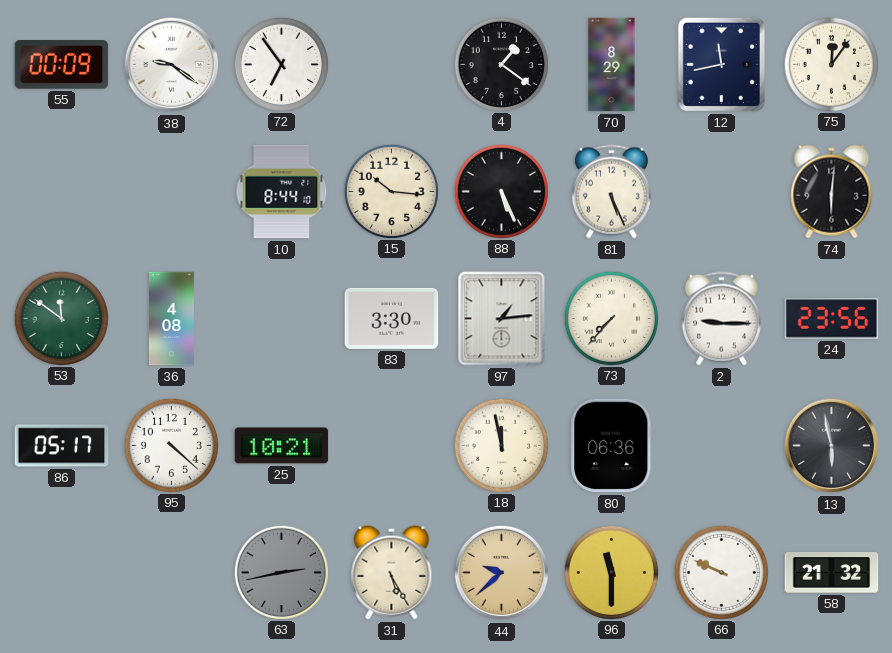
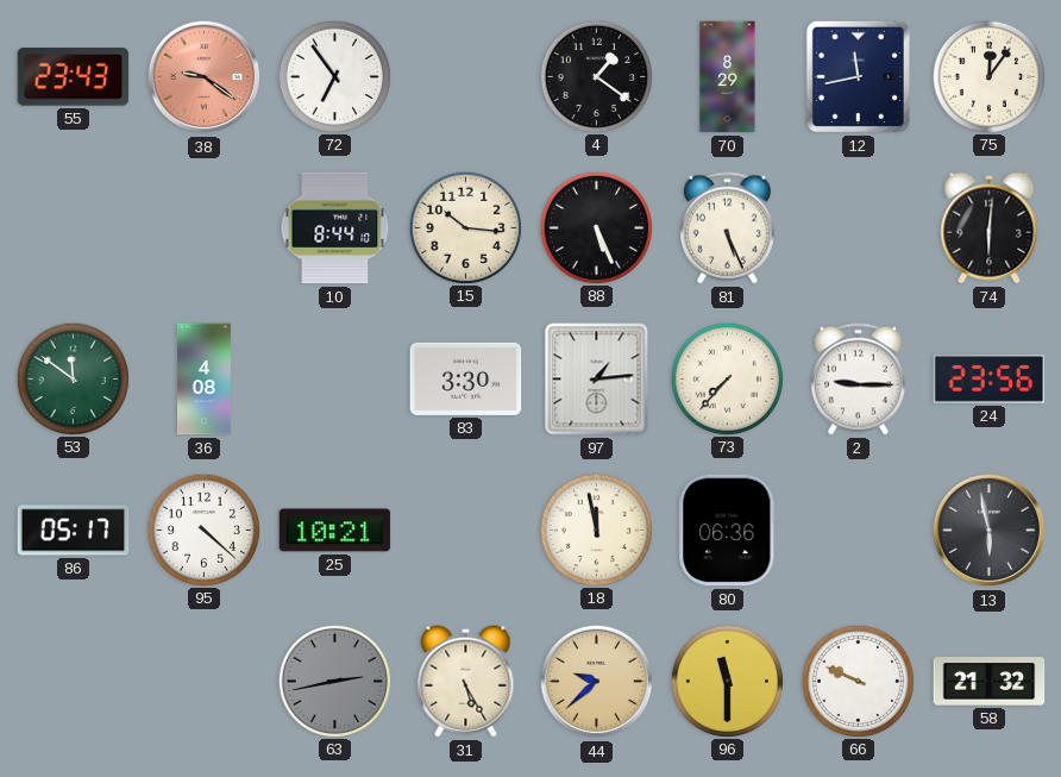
55: 00:09 -> 23:43
38 dial: white -> salmon
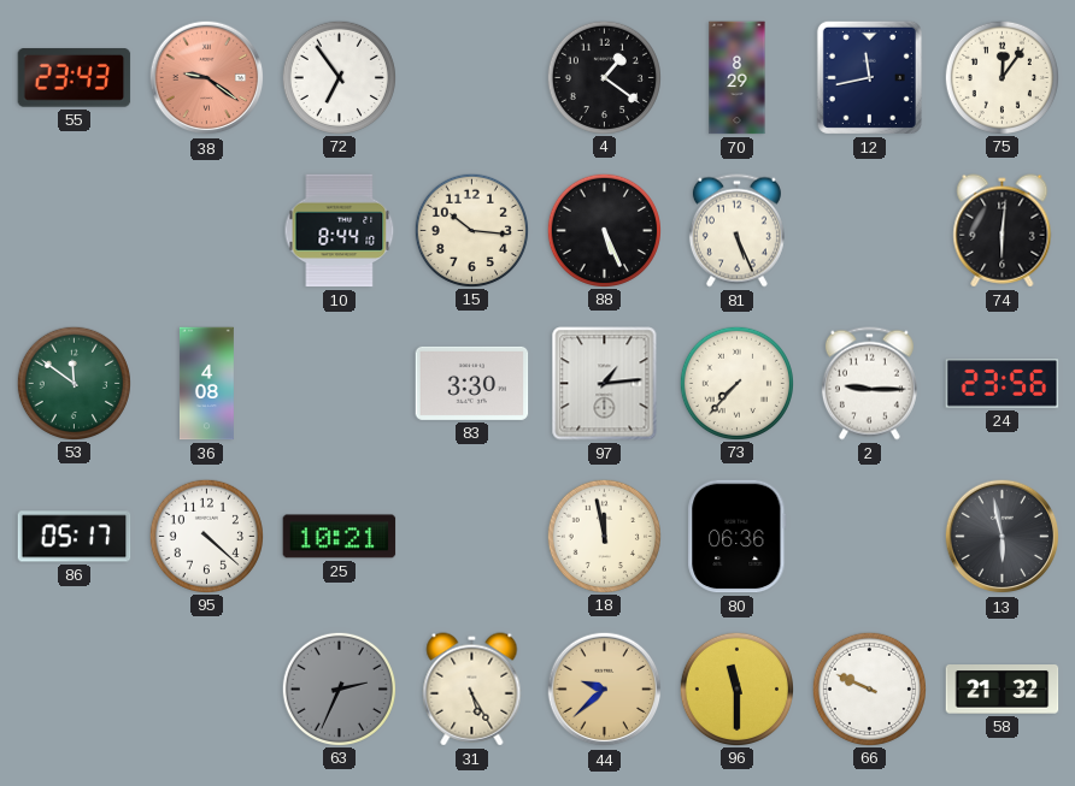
63: 2:43 -> 2:34
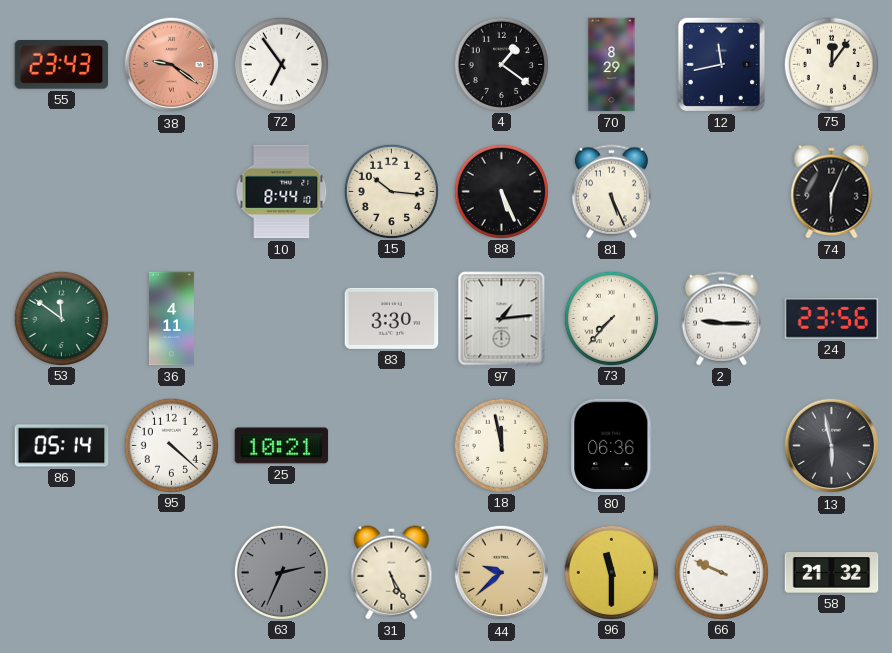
74: 6:01 -> 6:04
36: 4:08 -> 4:11
86: 05:17 -> 05:14
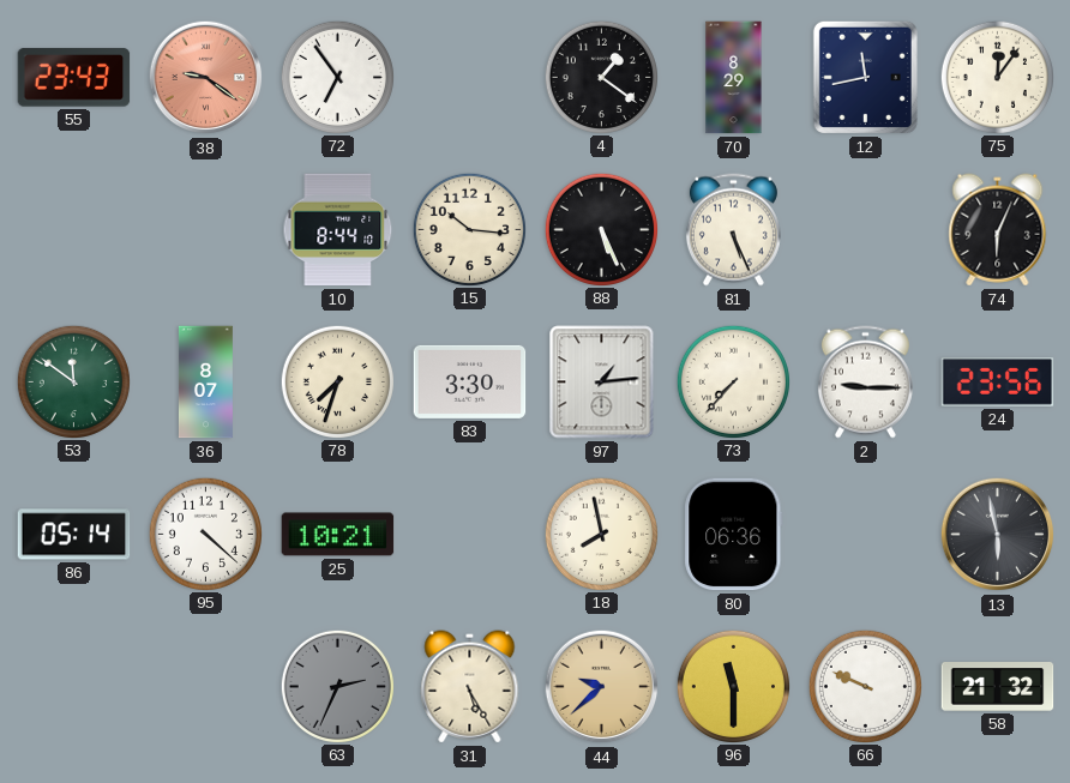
36: 4:11 -> 8:07
78: none -> 7:33
18: 11:58 -> 7:58
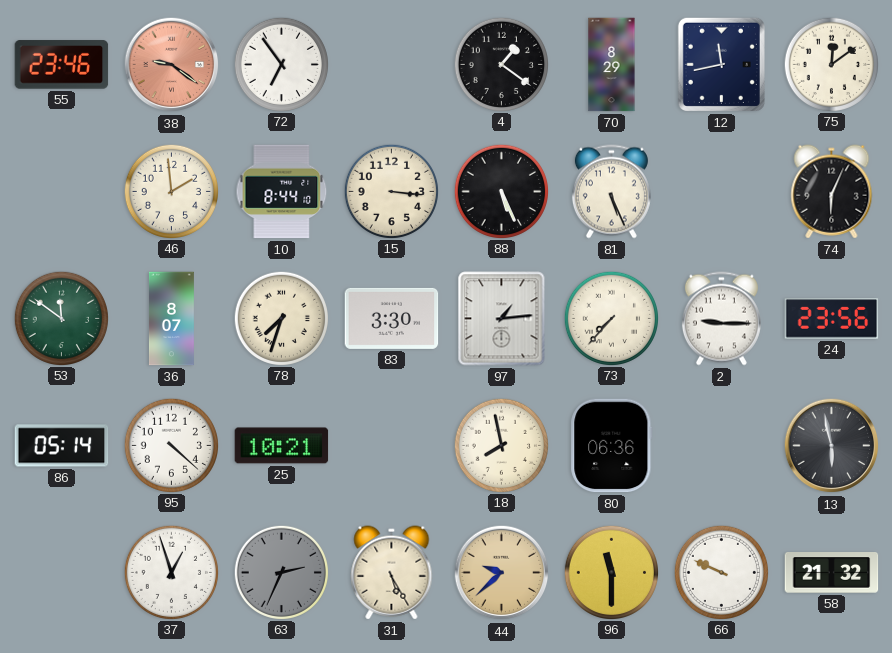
55: 23:43 -> 23:46
75: 12:06 -> 12:09
46: none -> 1:59
15: 10:16 -> 3:16
37: none -> 12:57
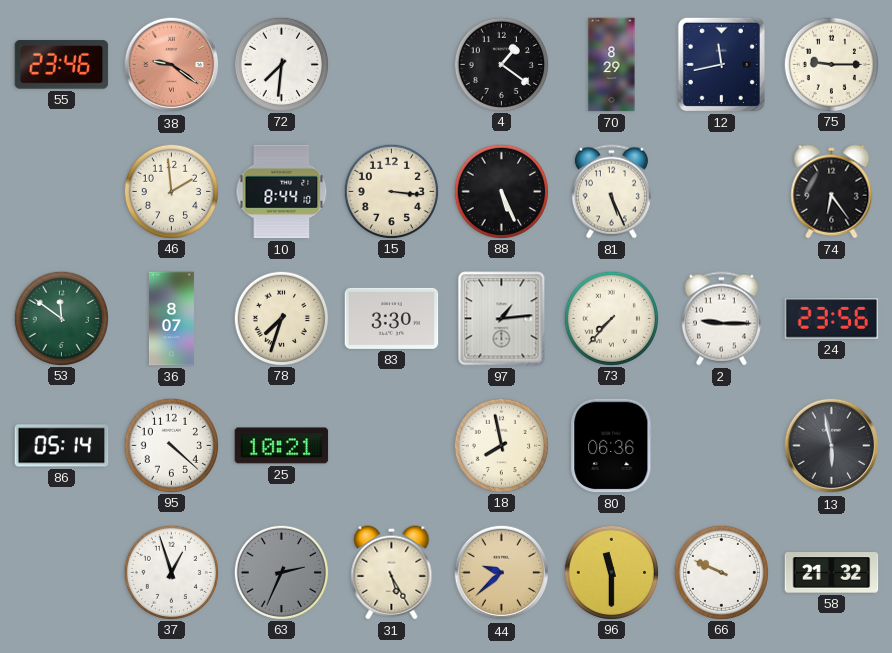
72: 6:54 -> 7:31
75: 12:09 -> 9:15
74: 6:04 -> 6:24
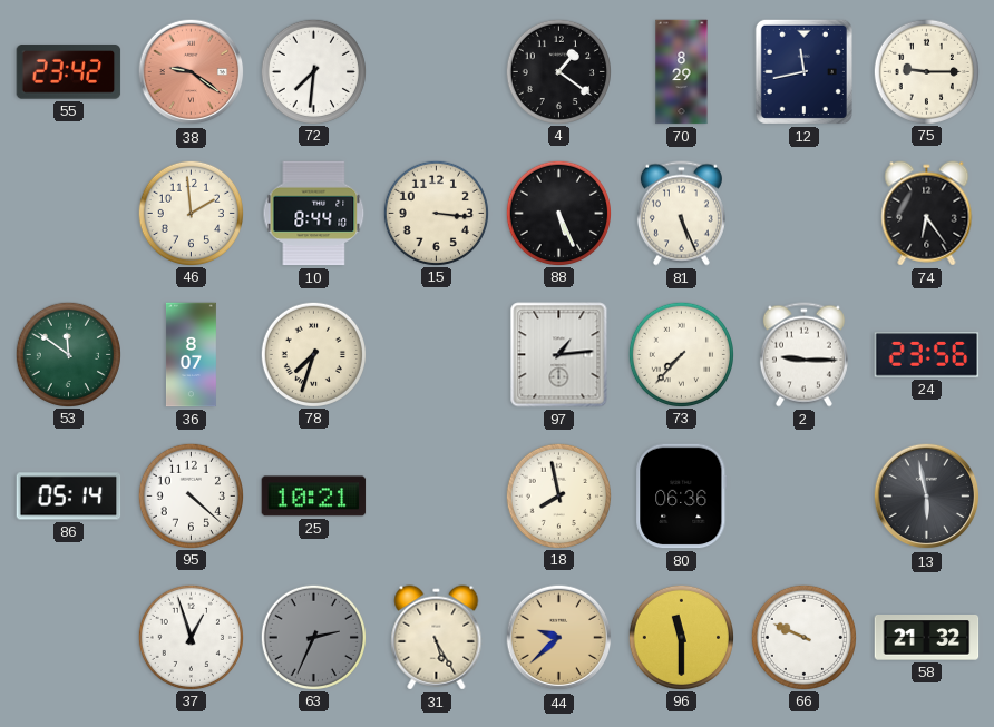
55: 23:46 -> 23:42
83: 3:30 -> none
